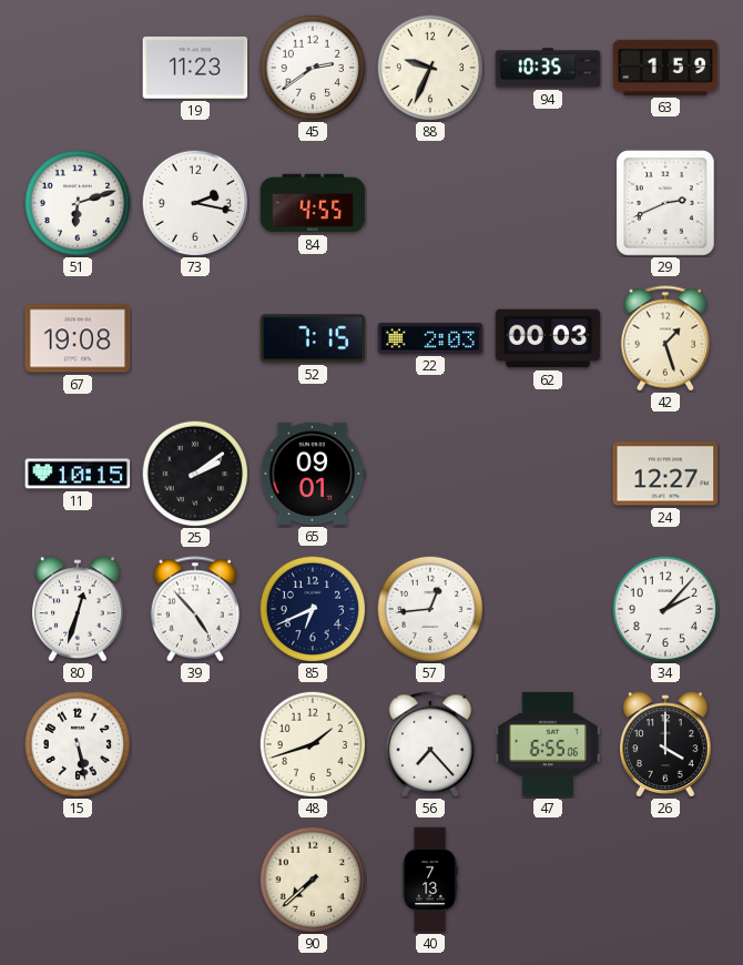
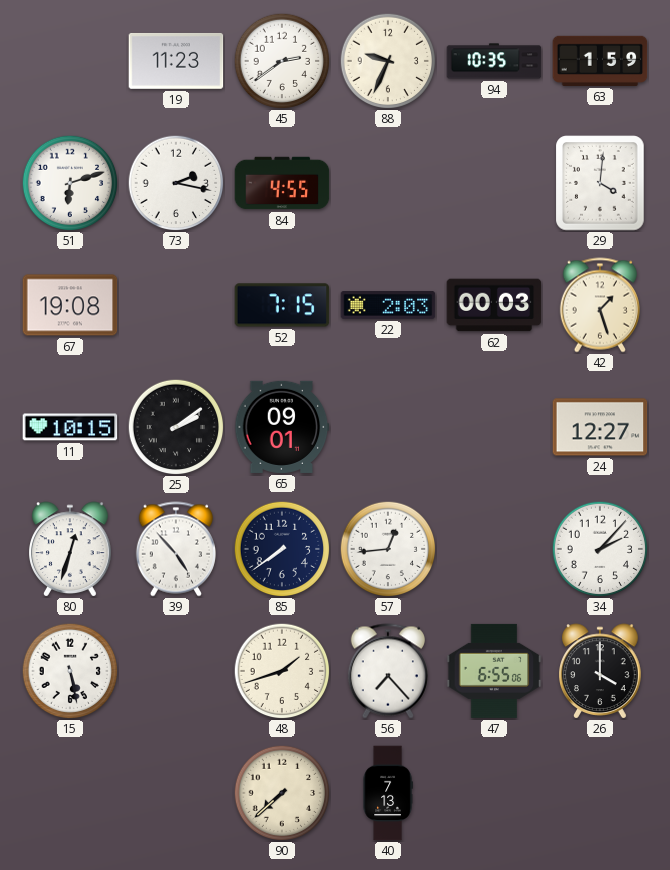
29: 2:41 -> 4:01
85: 6:41 -> 7:39
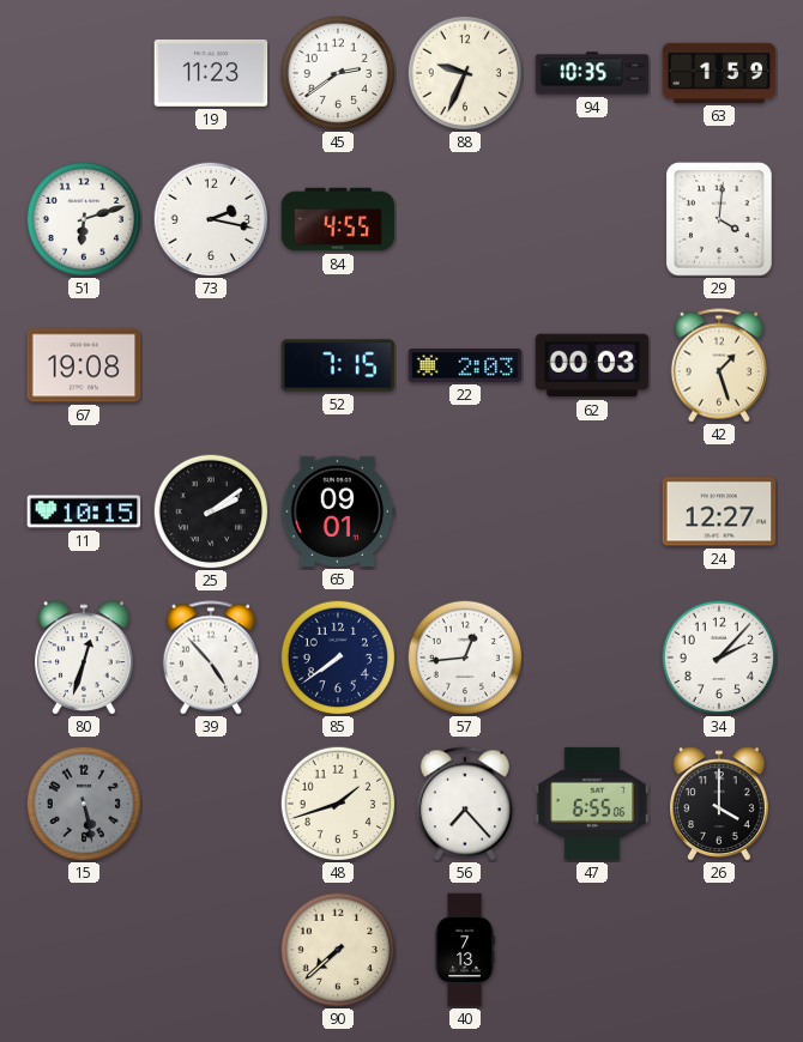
15 dial: white -> grey
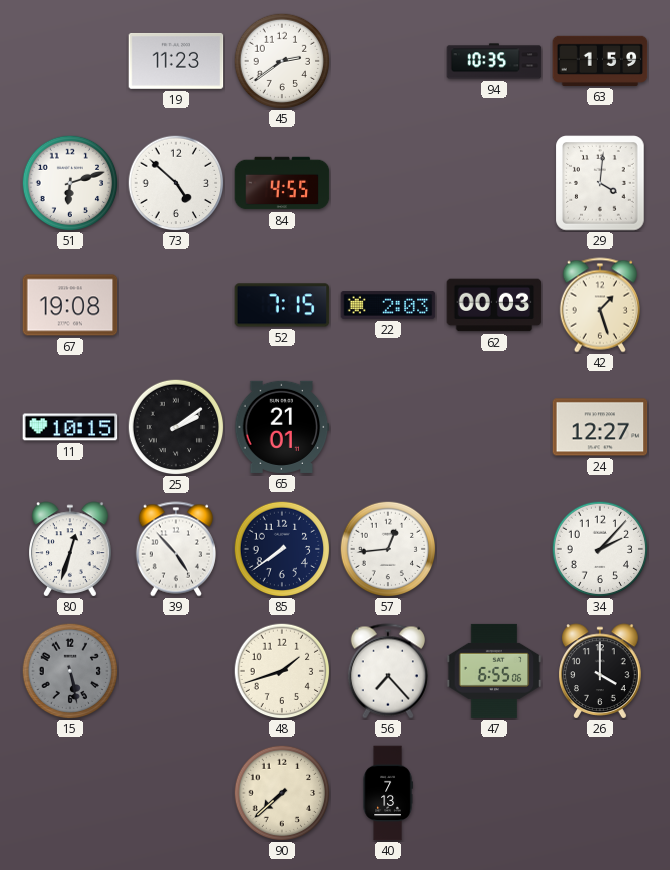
88: 9:34 -> none
73: 2:17 -> 4:52
65: 09:01 -> 21:01
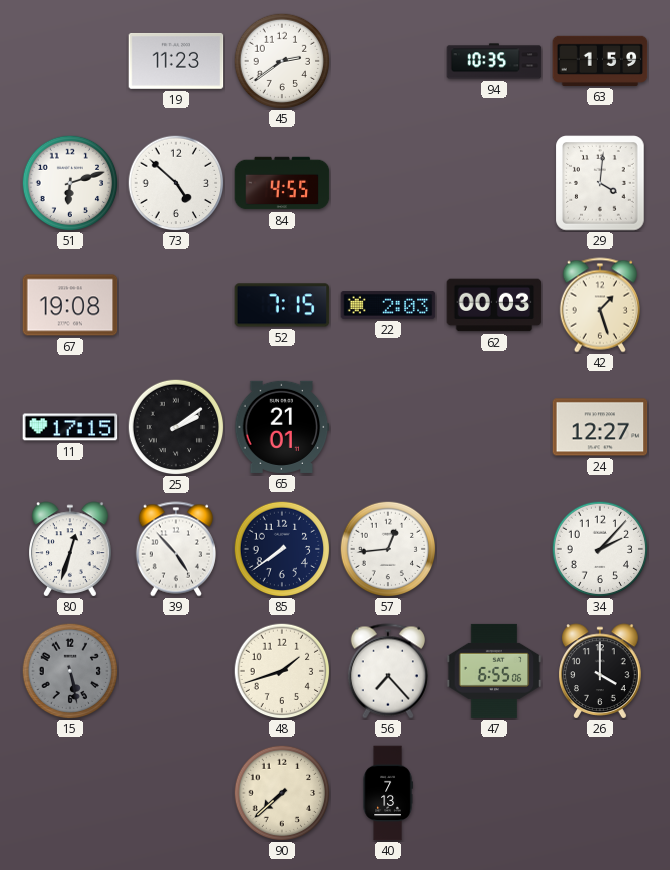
11: 10:15 -> 17:15
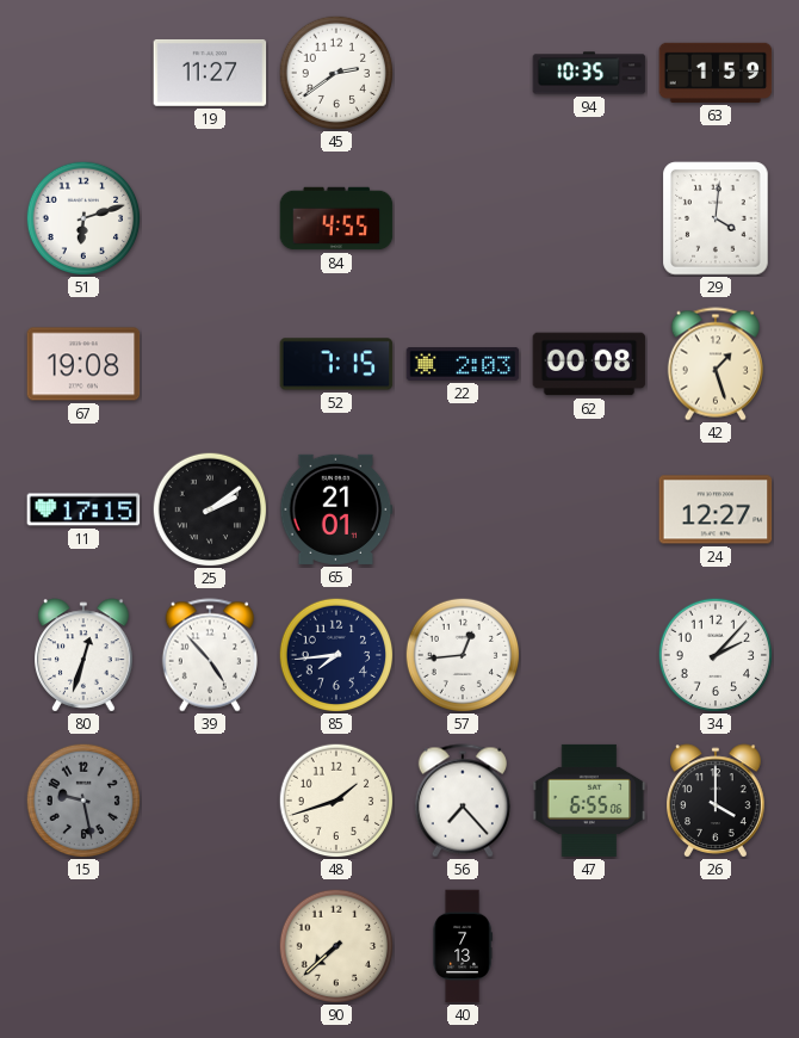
19: 11:23 -> 11:27
73: 4:52 -> none
62: 00:03 -> 00:08
85: 7:39 -> 7:44
15: 5:28 -> 9:28
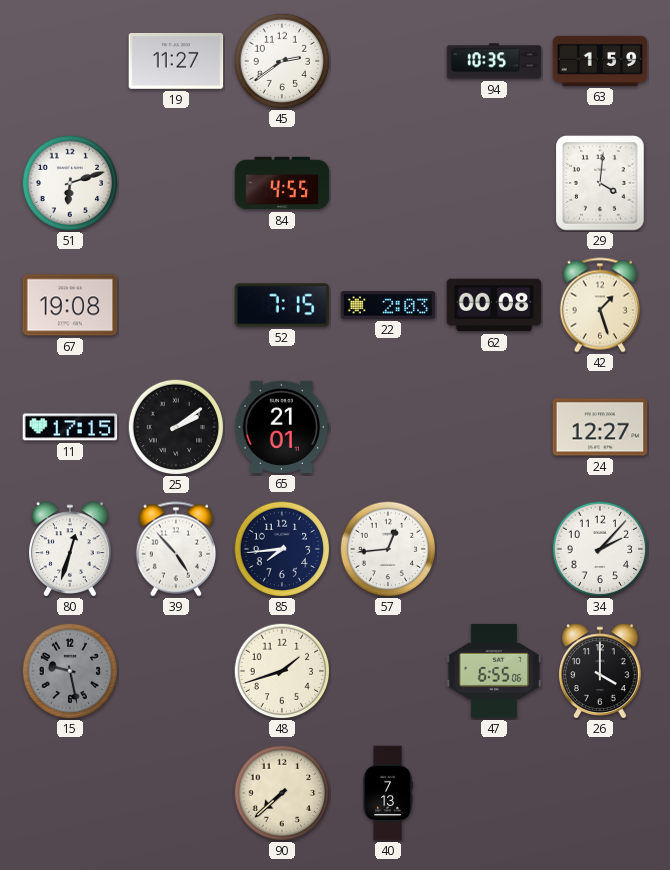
56: 7:23 -> none
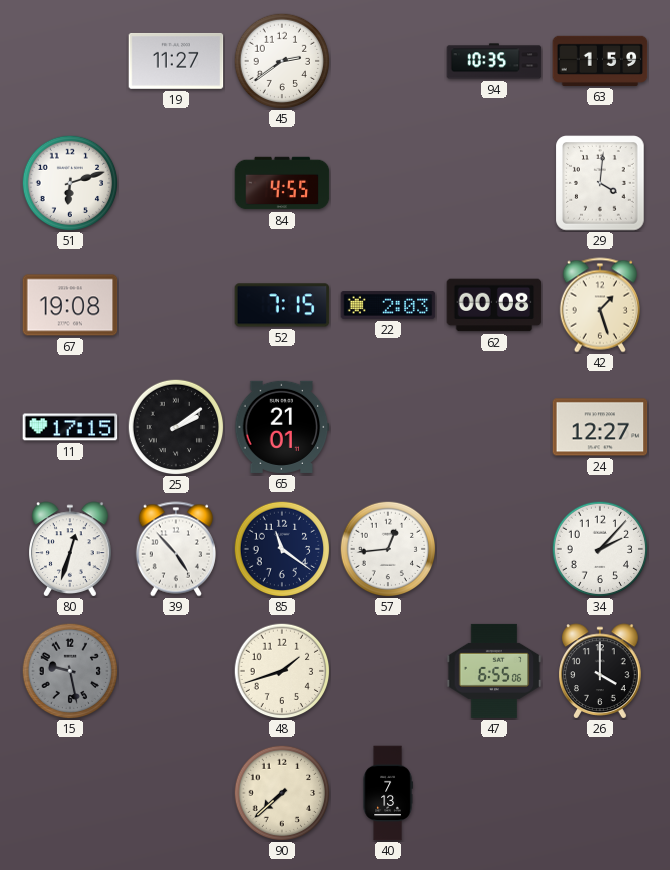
85: 7:44 -> 11:21
